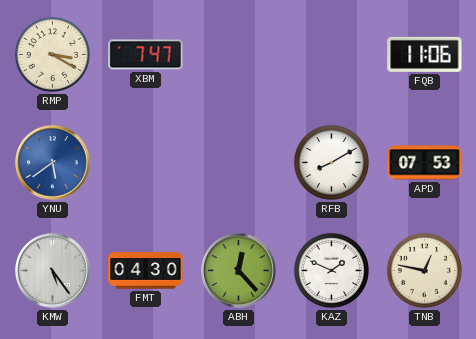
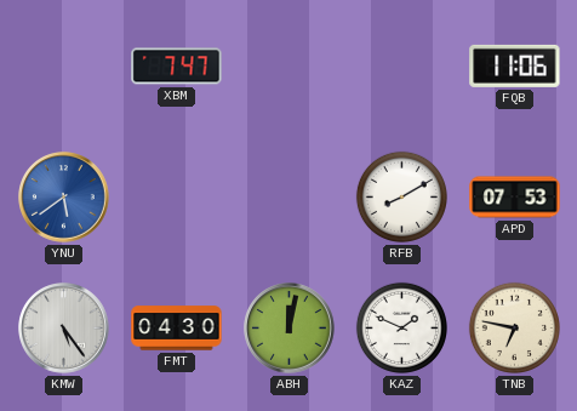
RMP: 3:20 -> none
ABH: 12:23 -> 12:02
TNB: 12:47 -> 6:47
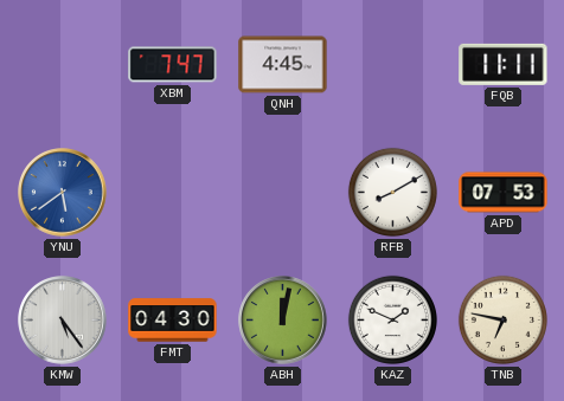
QNH: none -> 4:45
FQB: 11:06 -> 11:11
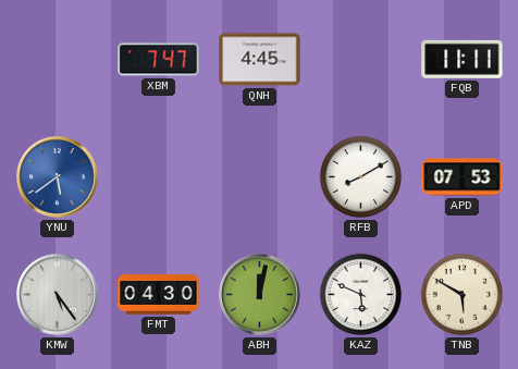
KAZ: 1:49 -> 5:49
TNB: 6:47 -> 5:50
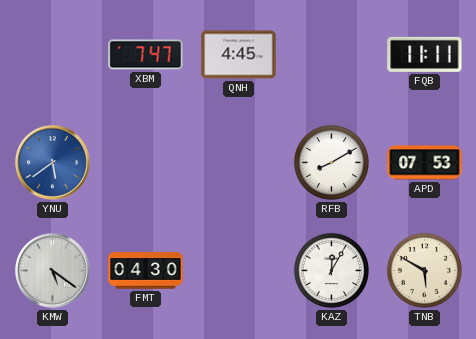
KMW: 5:24 -> 5:21
ABH: 12:02 -> none
KAZ: 5:49 -> 12:05
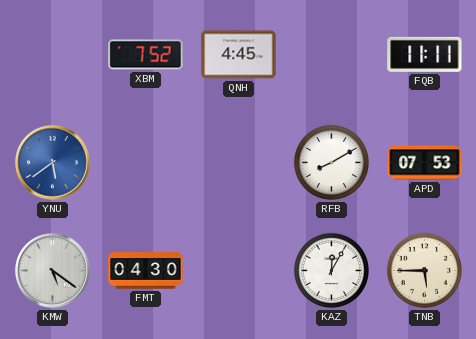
XBM: 7:47 -> 7:52
TNB: 5:50 -> 5:45
